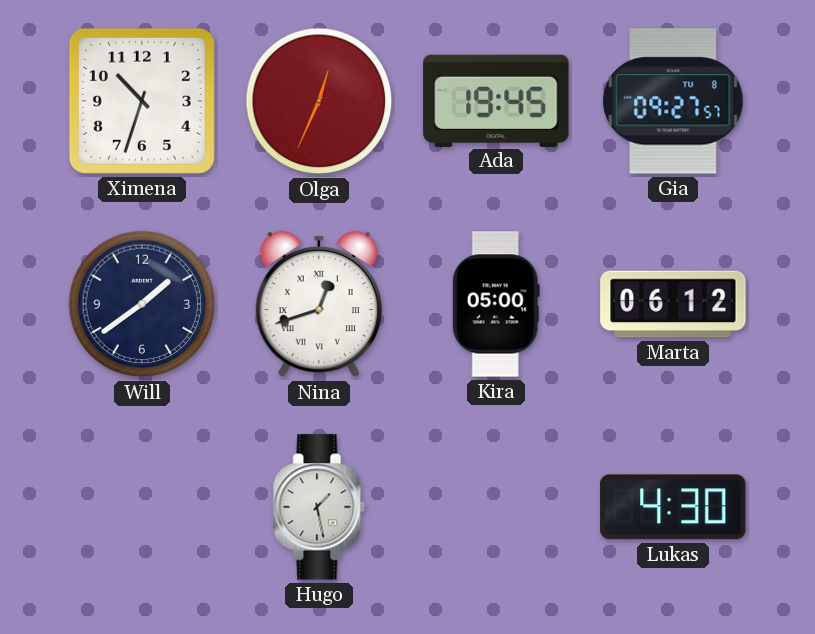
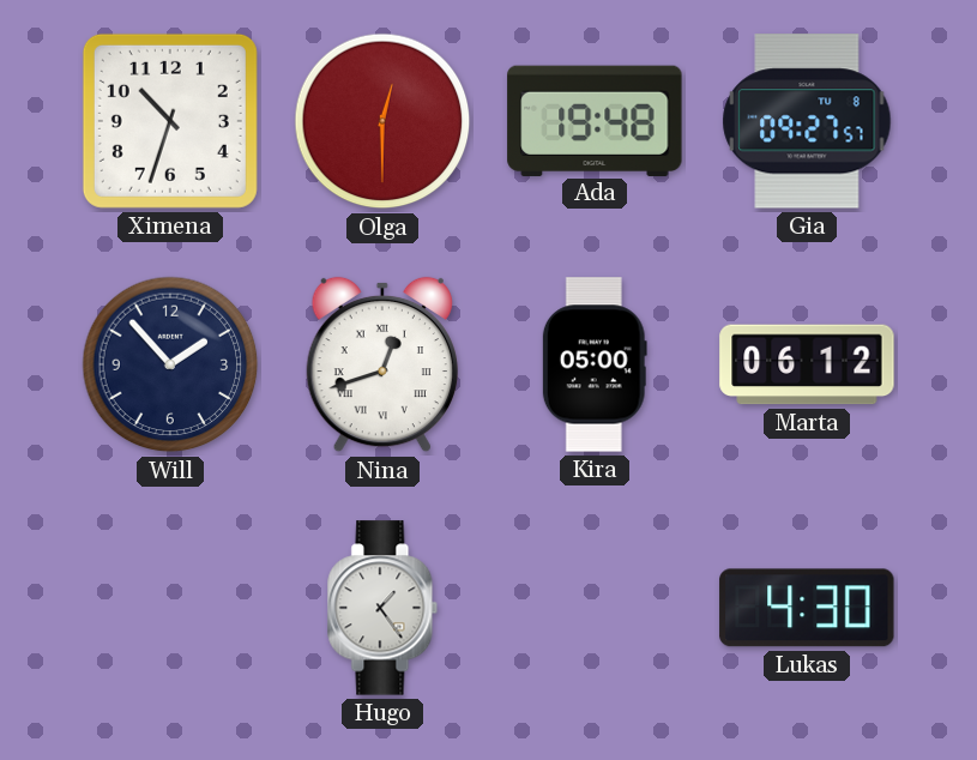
Olga: 12:34 -> 12:30
Ada: 19:45 -> 19:48
Will: 1:39 -> 1:53
Hugo: 1:28 -> 1:24
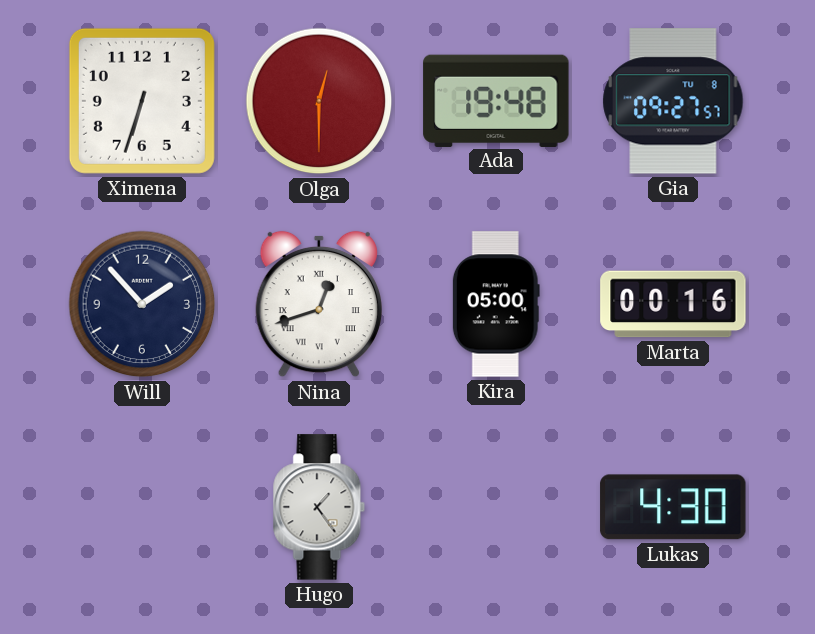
Ximena: 10:33 -> 6:33
Marta: 06:12 -> 00:16
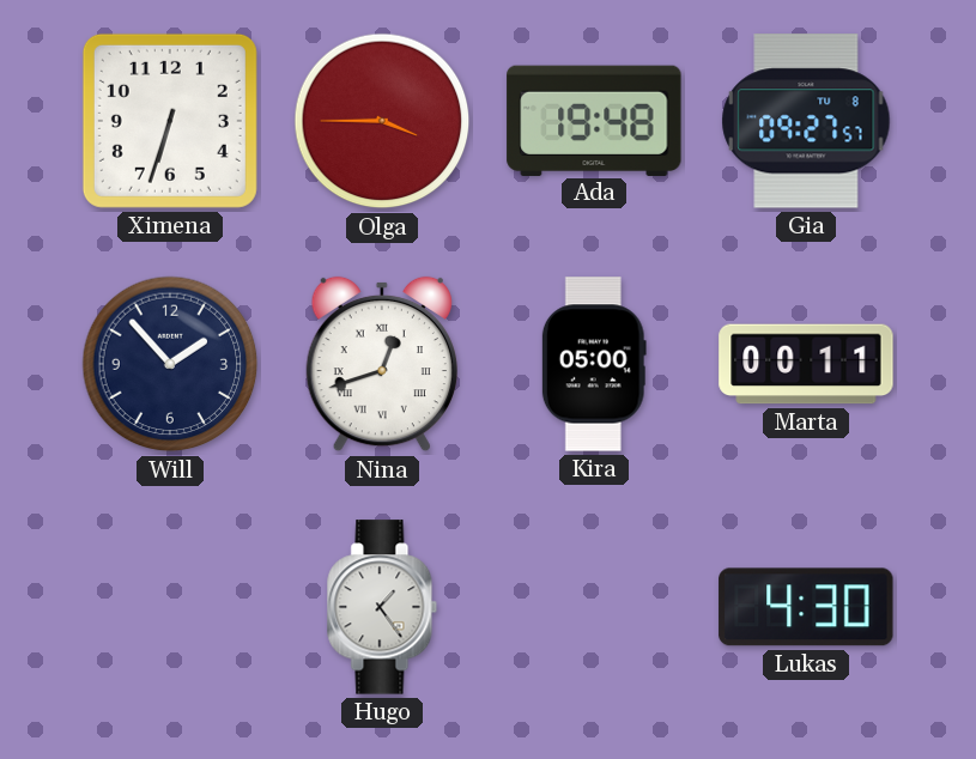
Olga: 12:30 -> 3:45
Marta: 00:16 -> 00:11
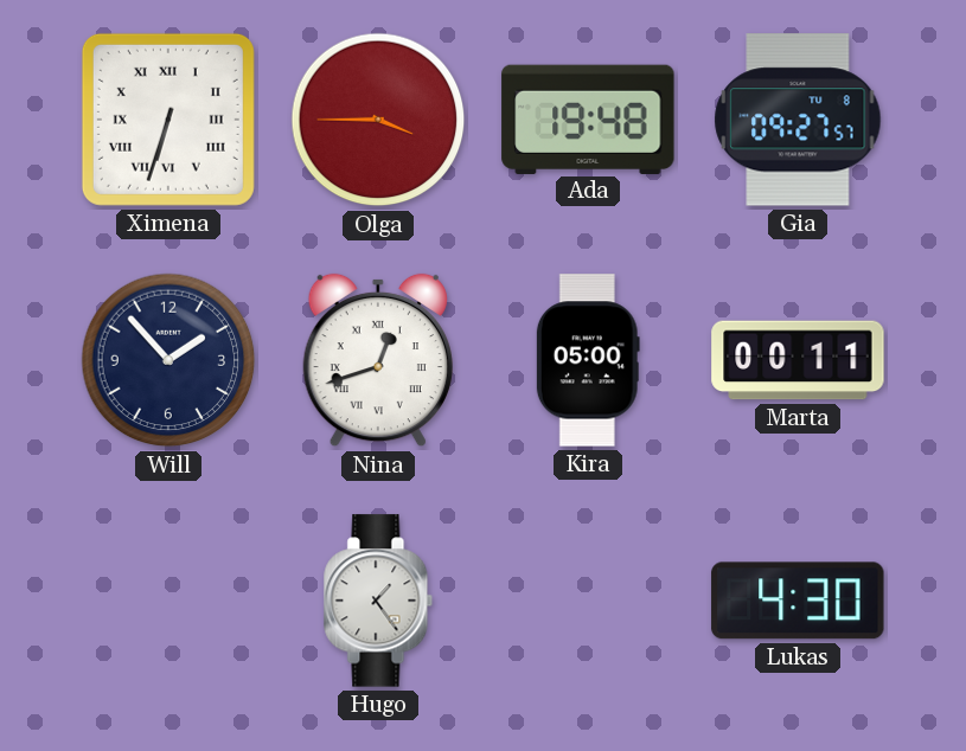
Ximena numerals: Arabic -> Roman
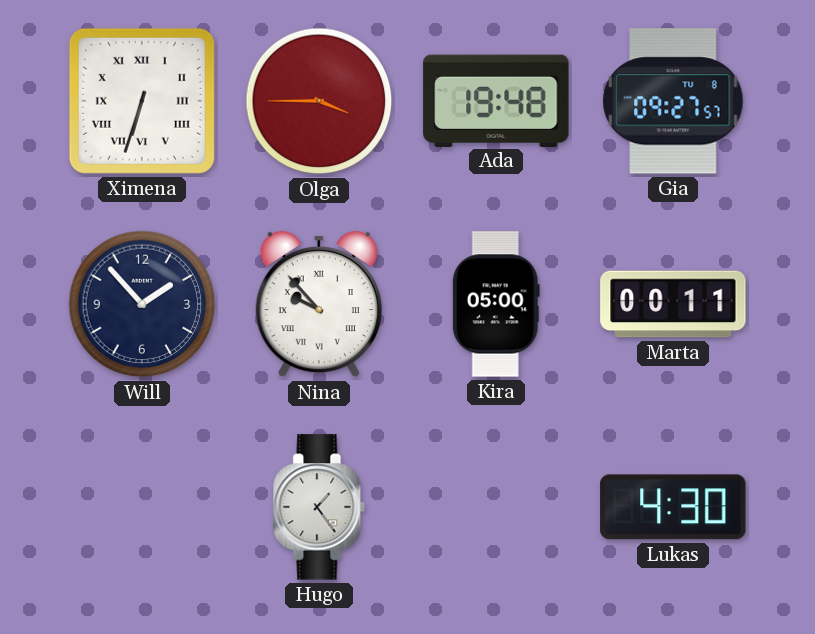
Nina: 12:42 -> 9:53
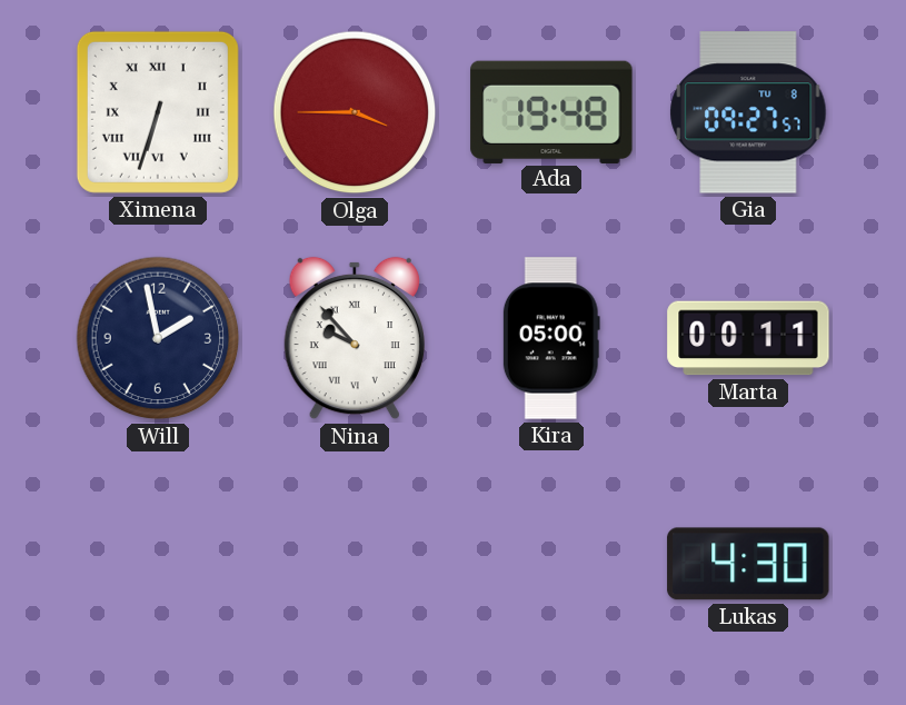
Will: 1:53 -> 1:58
Hugo: 1:24 -> none
